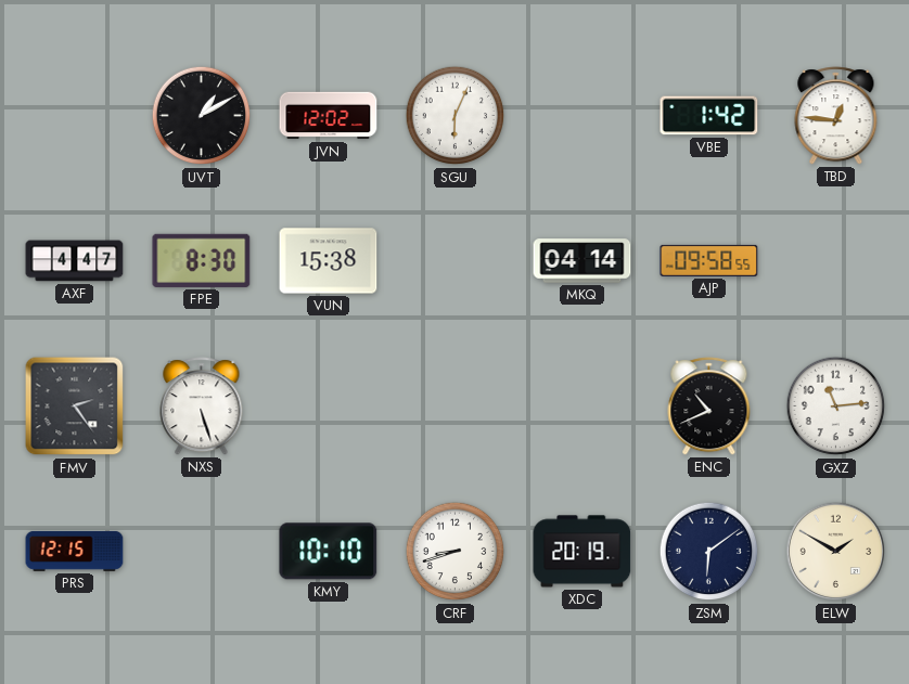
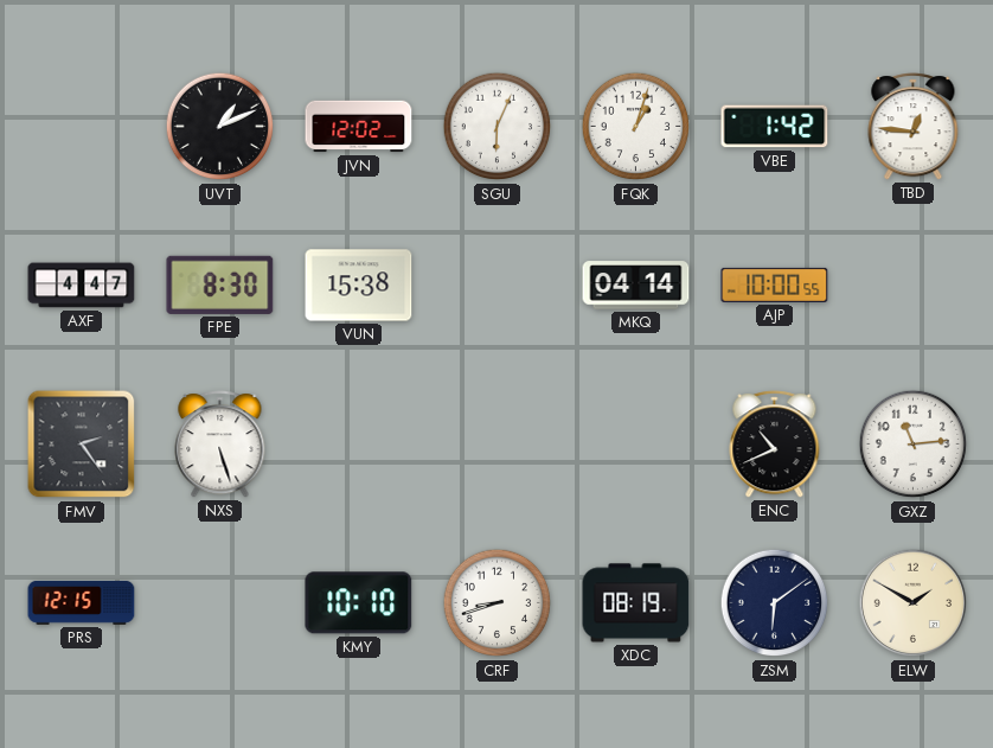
UVT: 1:10 -> 1:11
FQK: none -> 1:03
AJP: 09:58 -> 10:00
XDC: 20:19 -> 08:19
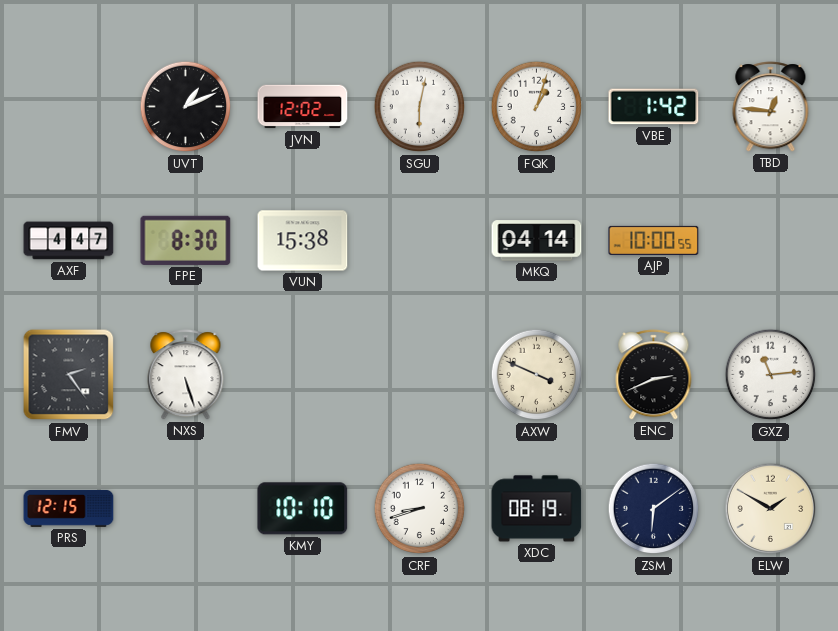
SGU: 6:04 -> 6:02
AXW: none -> 3:49
ENC: 10:41 -> 2:41
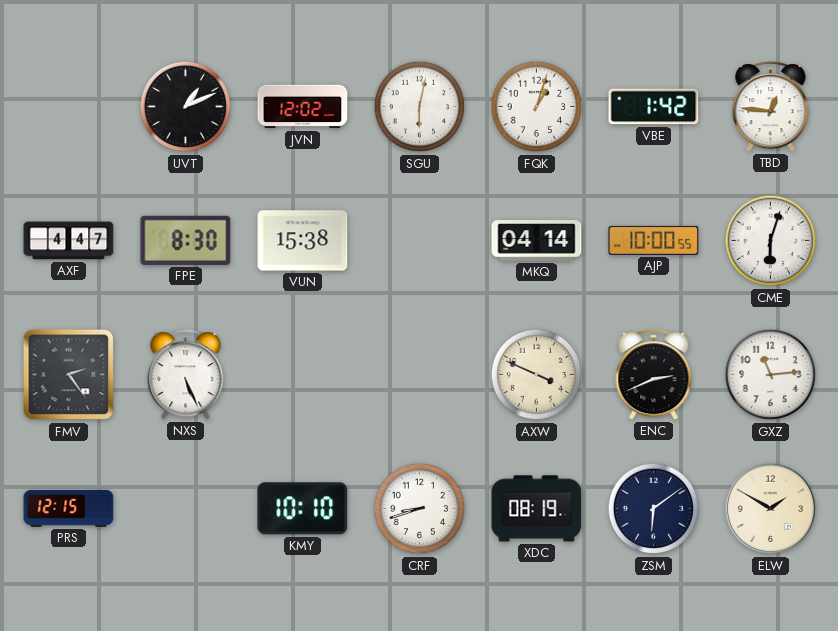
CME: none -> 6:03
NXS: 5:27 -> 5:26
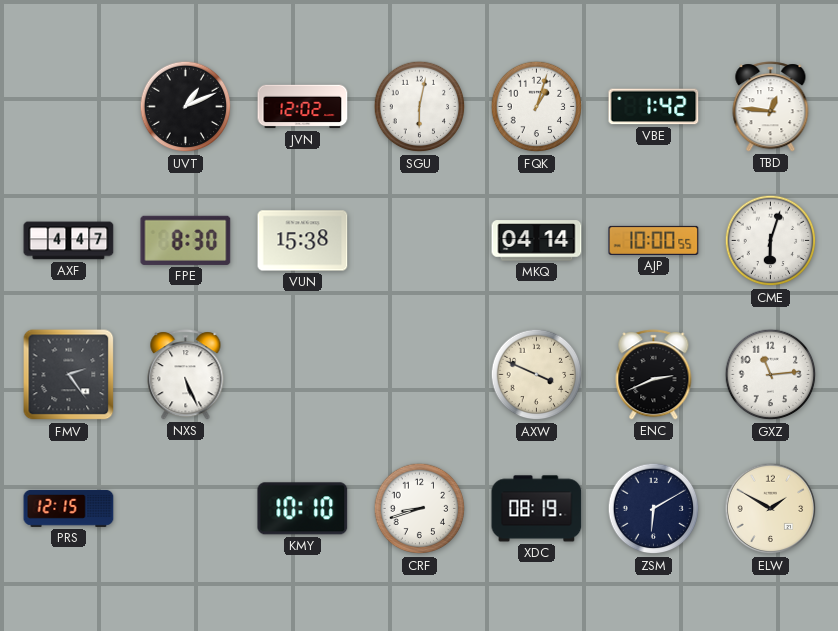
ZSM: 6:09 -> 6:10
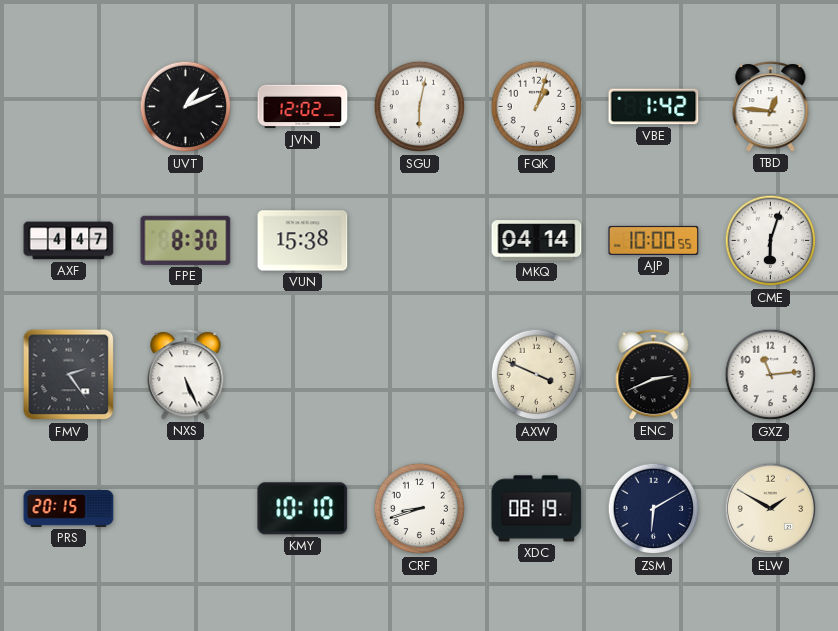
PRS: 12:15 -> 20:15
